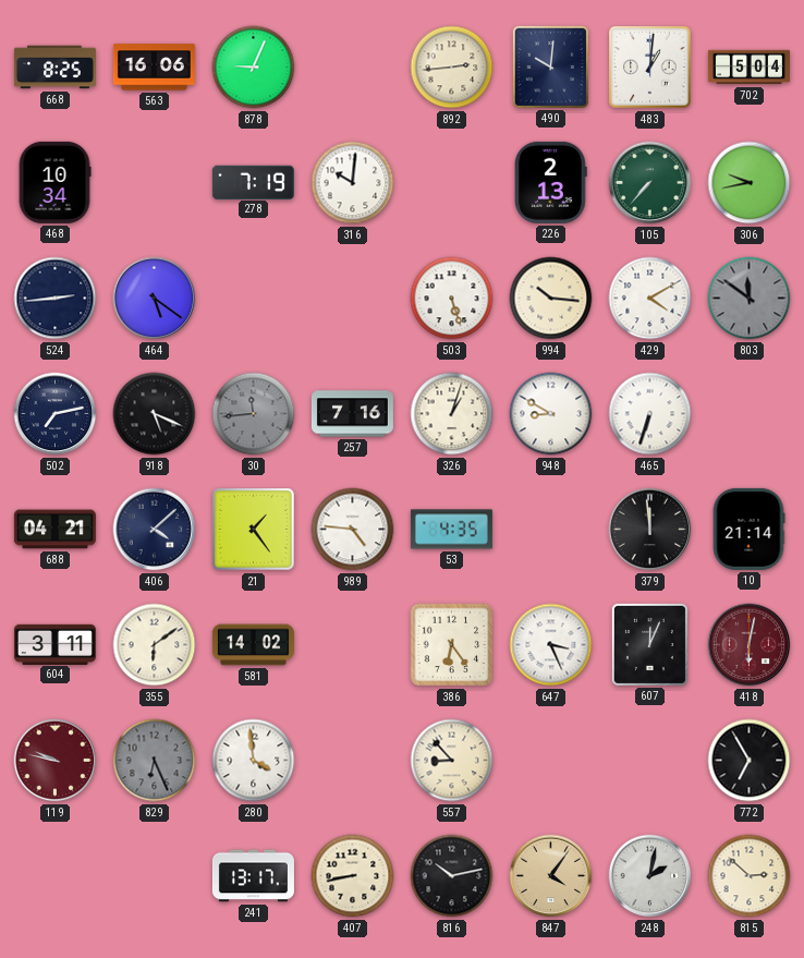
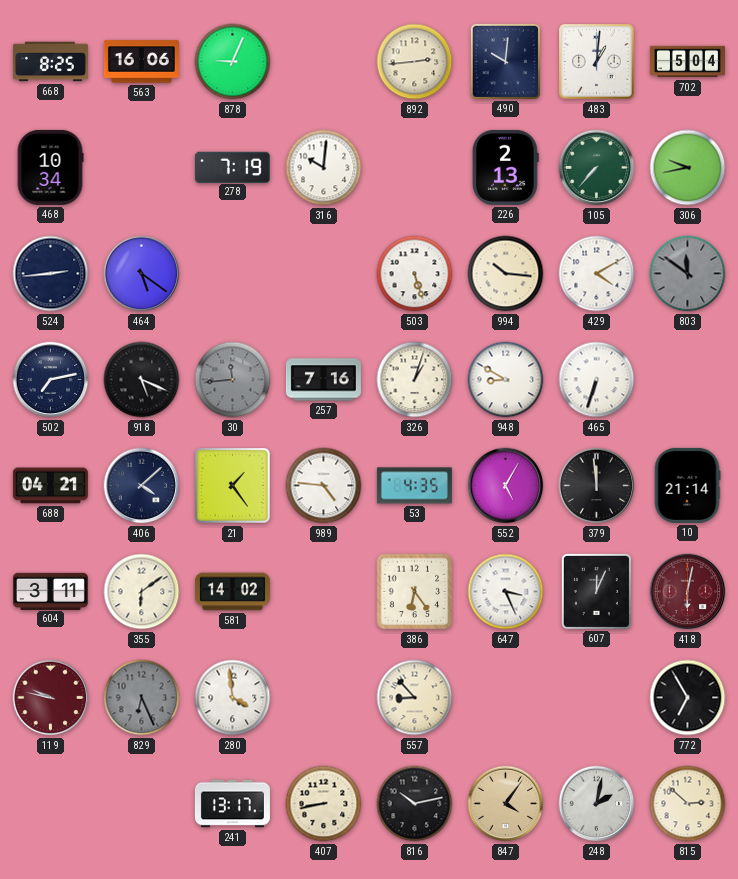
552: none -> 5:05
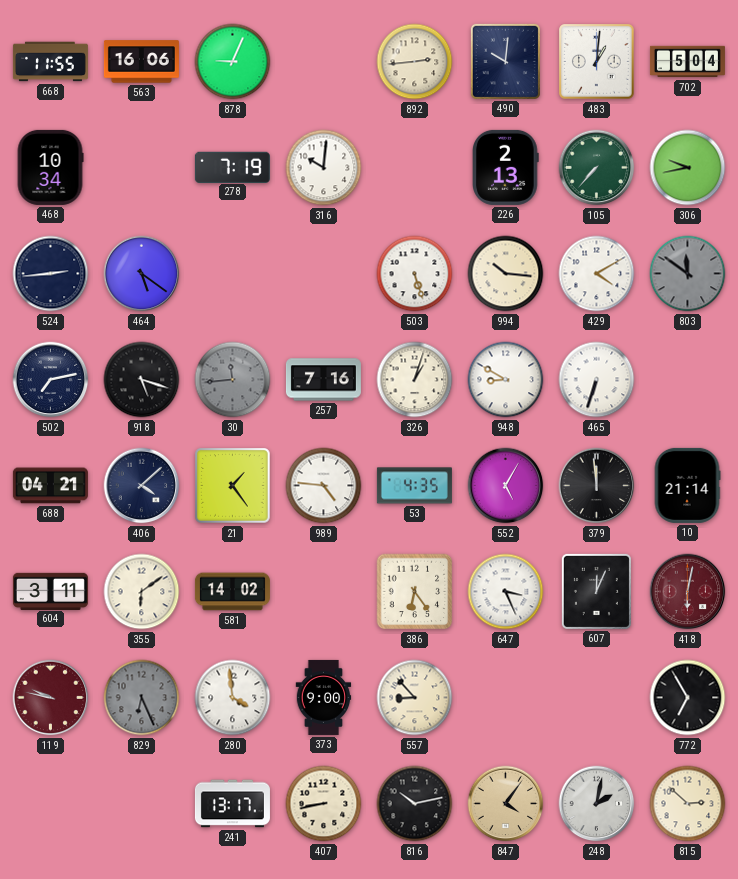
668: 8:25 -> 11:55
918: 5:19 -> 5:18
373: none -> 9:00
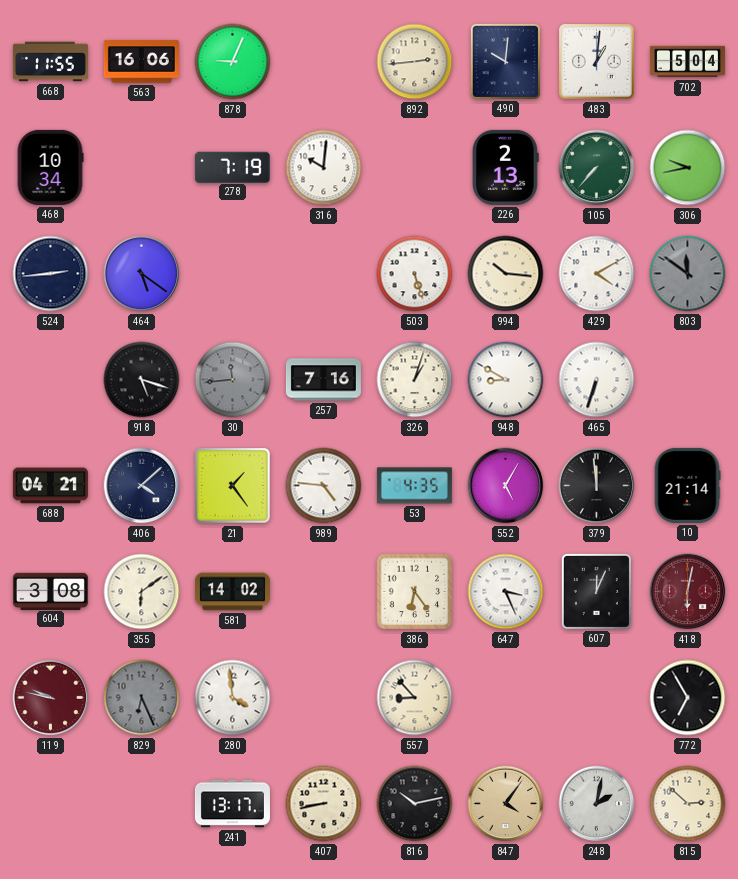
502: 7:13 -> none
604: 3:11 -> 3:08
373: 9:00 -> none
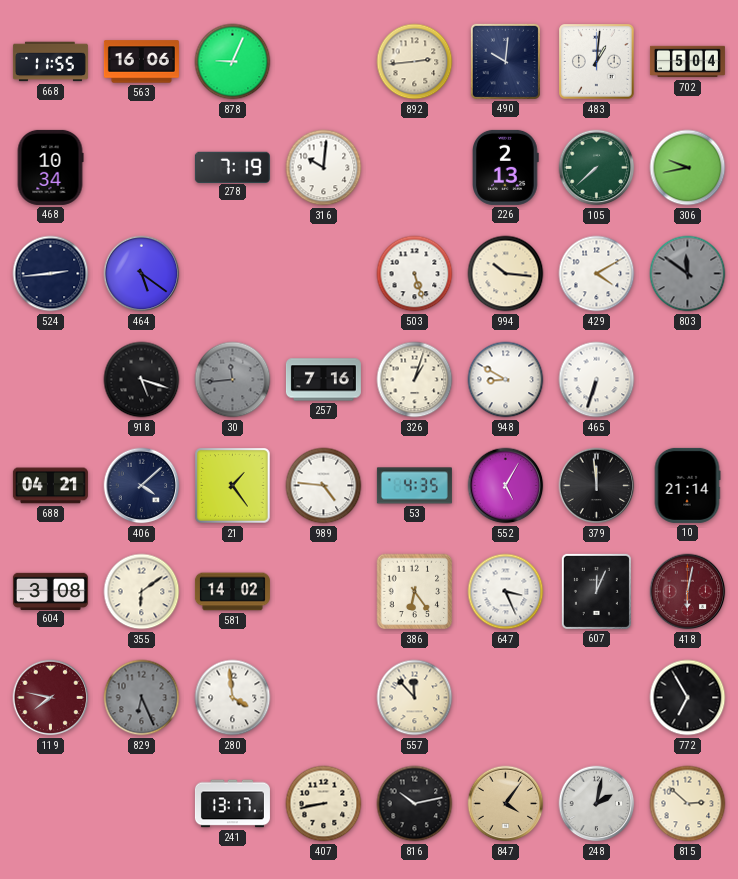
105: 7:37 -> 7:38
119: 9:47 -> 7:47
557: 8:53 -> 11:53
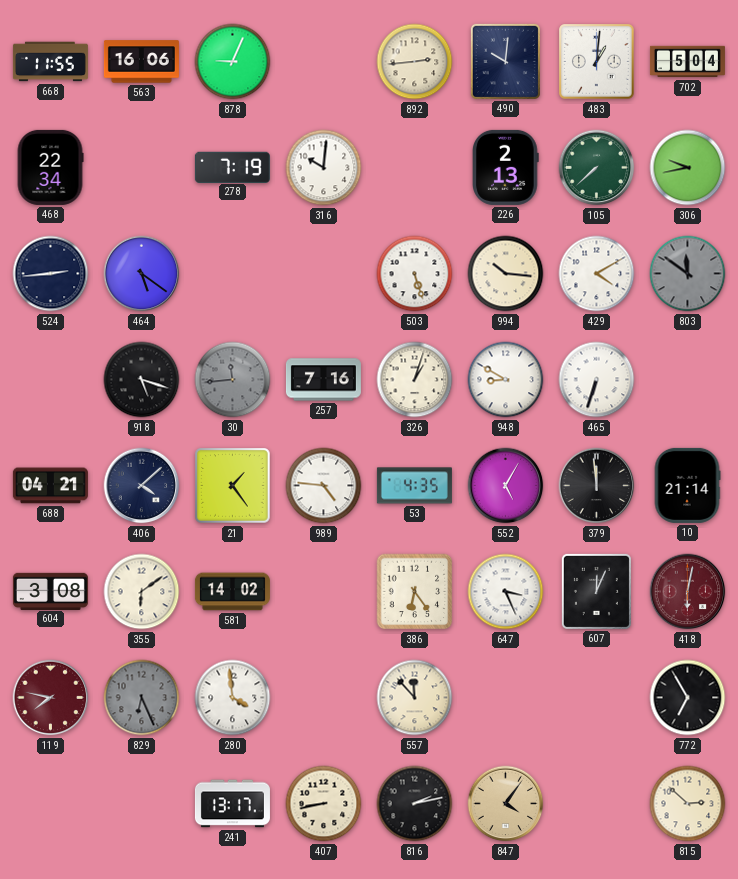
468: 10:34 -> 22:34
816: 10:13 -> 2:13
248: 2:02 -> none
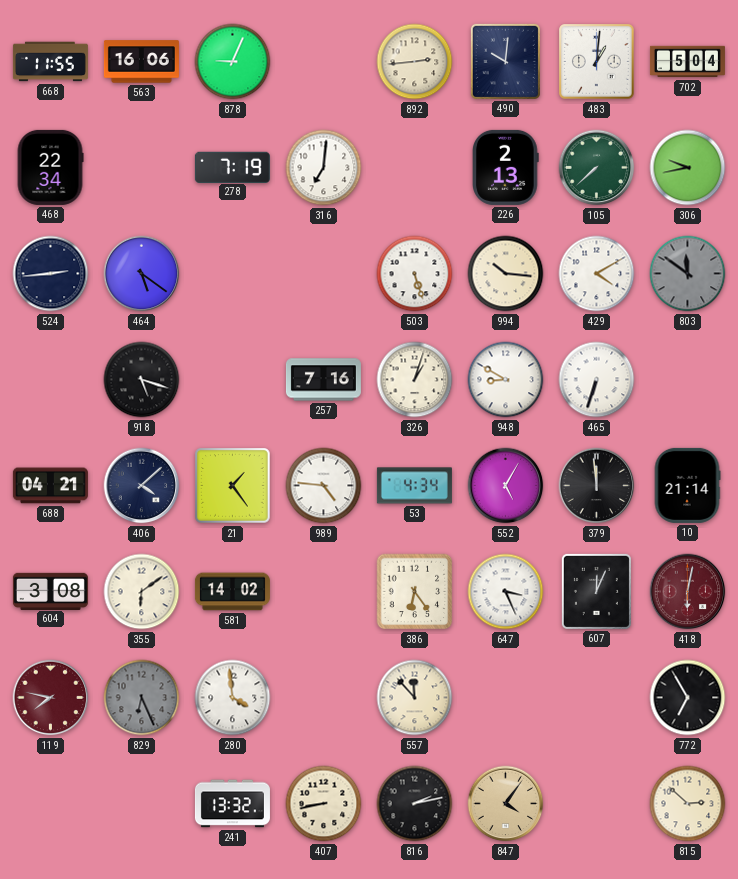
316: 10:01 -> 7:01
30: 11:44 -> none
53: 4:35 -> 4:34
241: 13:17 -> 13:32
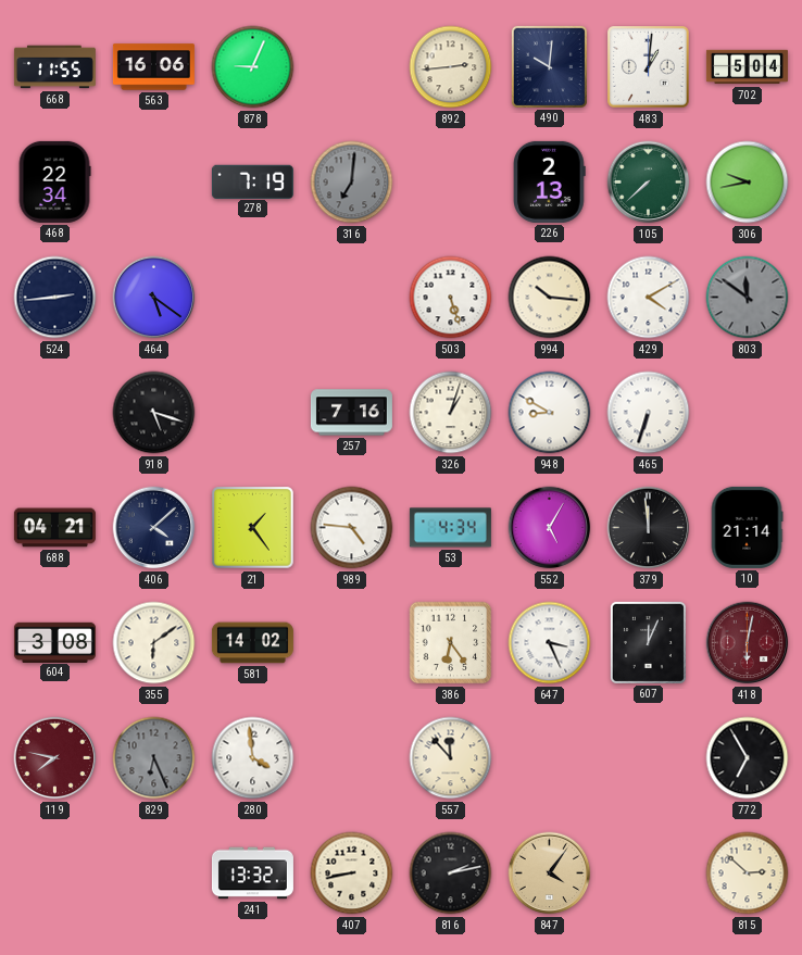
316 dial: white -> grey
